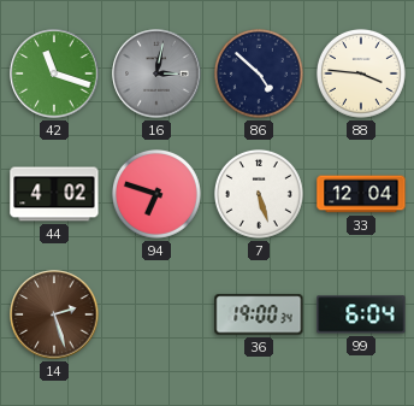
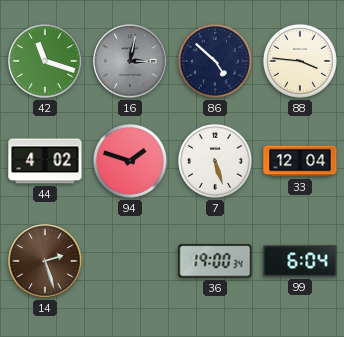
94: 6:48 -> 1:48
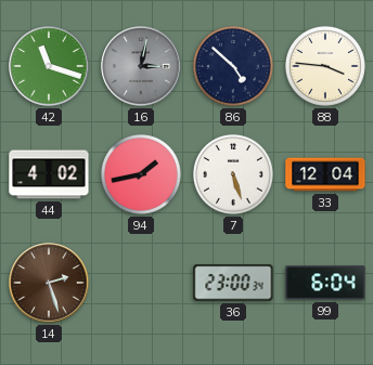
94: 1:48 -> 1:43
36: 19:00 -> 23:00
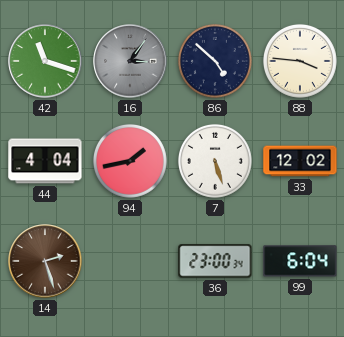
16: 3:02 -> 3:06
44: 4:02 -> 4:04
33: 12:04 -> 12:02
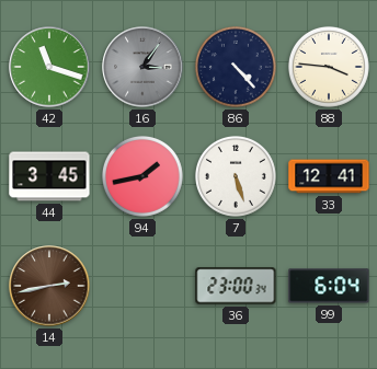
86: 4:52 -> 4:23
44: 4:04 -> 3:45
33: 12:02 -> 12:41
14: 2:27 -> 2:43
